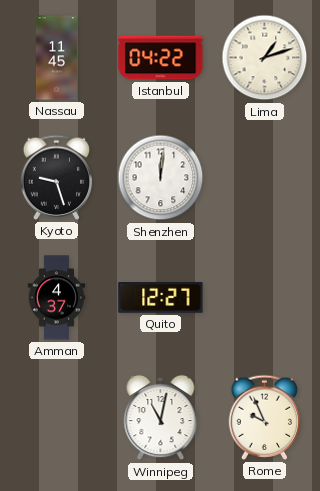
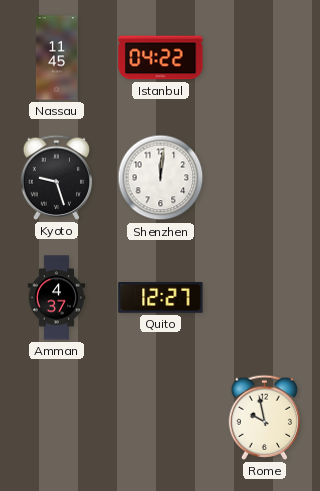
Lima: 1:12 -> none
Winnipeg: 11:02 -> none
Rome: 9:56 -> 9:58
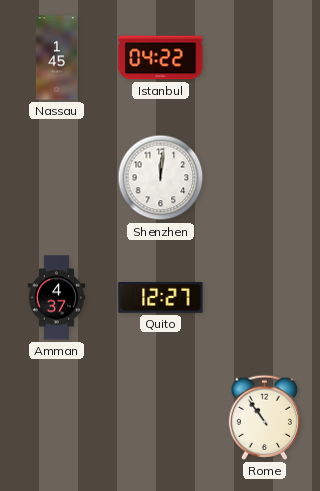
Nassau: 11:45 -> 1:45
Kyoto: 9:27 -> none
Rome: 9:58 -> 10:54
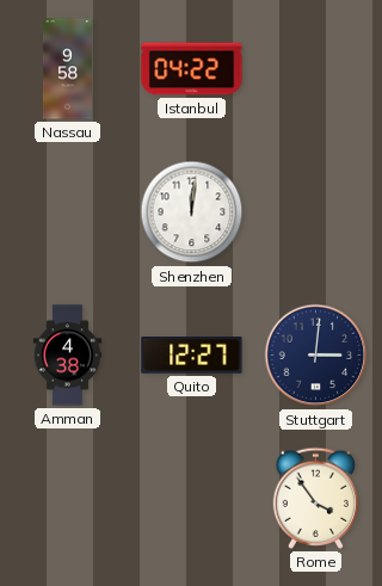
Nassau: 1:45 -> 9:58
Amman: 4:37 -> 4:38
Stuttgart: none -> 3:01
Rome: 10:54 -> 3:54
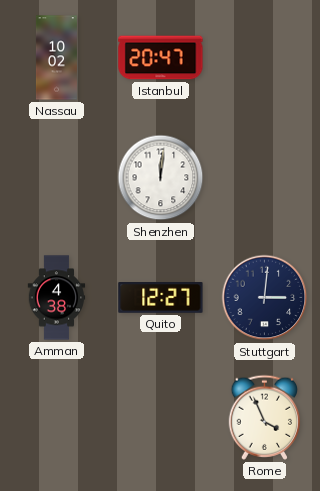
Nassau: 9:58 -> 10:02
Istanbul: 04:22 -> 20:47
Rome: 3:54 -> 3:56
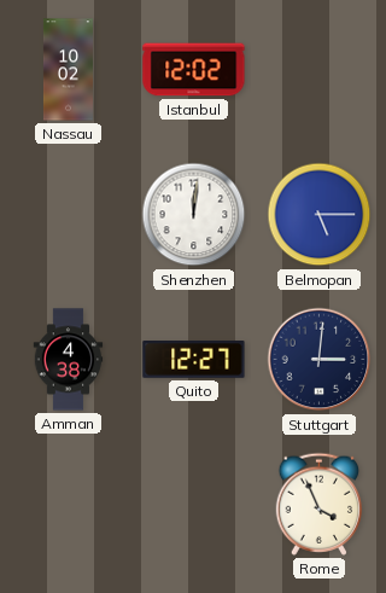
Istanbul: 20:47 -> 12:02
Belmopan: none -> 5:15
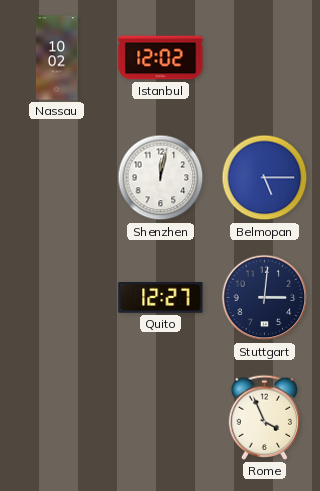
Shenzhen: 12:01 -> 12:02
Amman: 4:38 -> none
